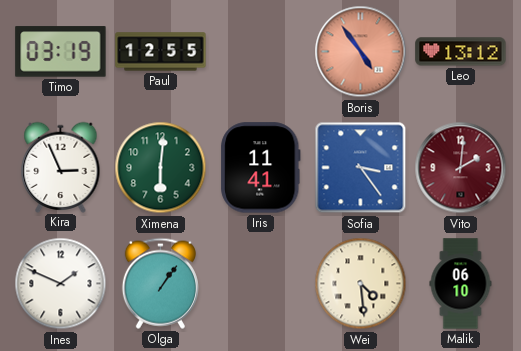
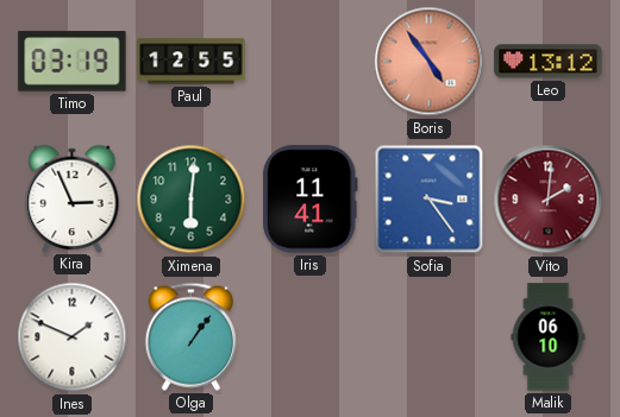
Wei: 4:29 -> none
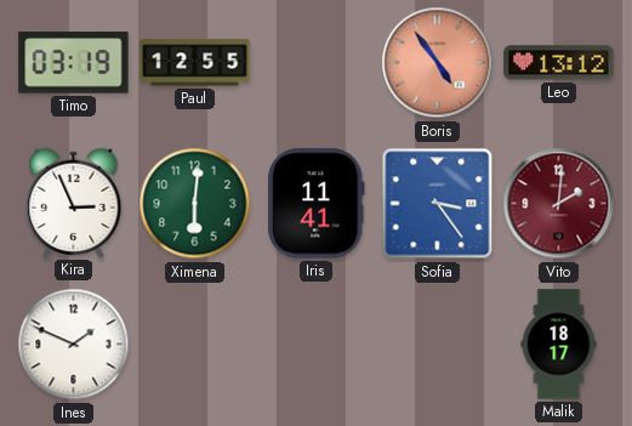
Olga: 1:06 -> none
Malik: 06:10 -> 18:17
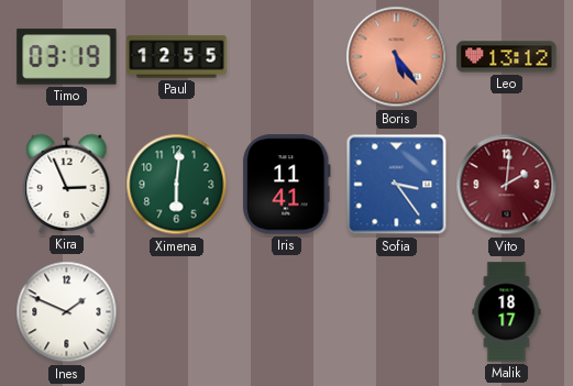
Boris: 4:54 -> 5:24
